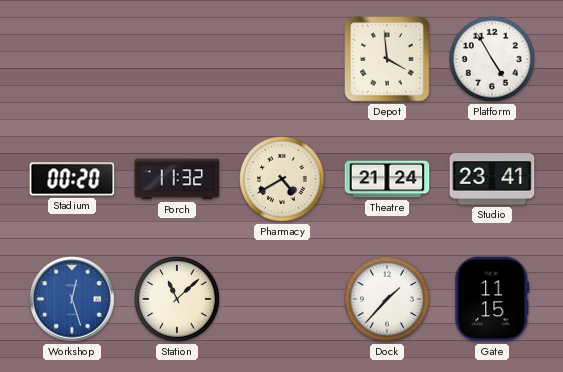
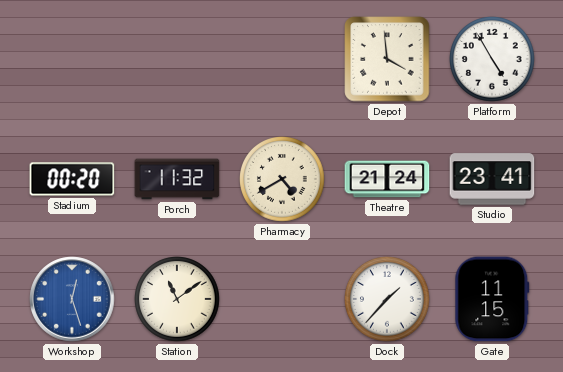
Station: 11:08 -> 11:09
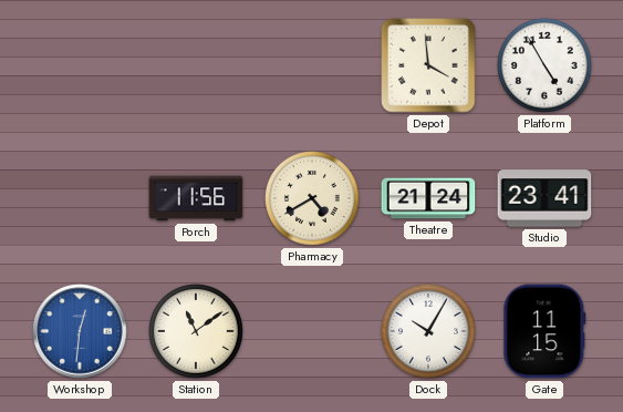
Stadium: 00:20 -> none
Porch: 11:32 -> 11:56
Workshop: 12:27 -> 12:31
Dock: 1:37 -> 10:05
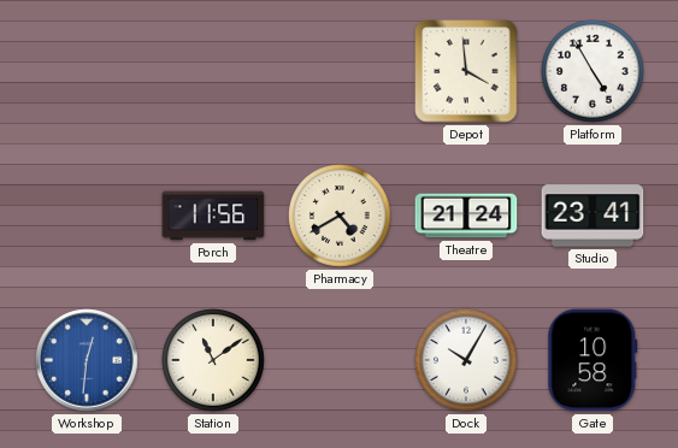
Gate: 11:15 -> 10:58
